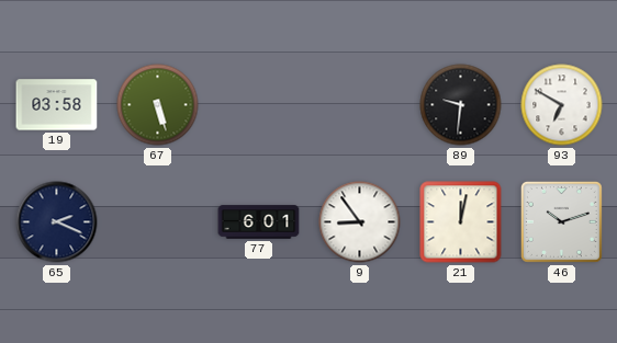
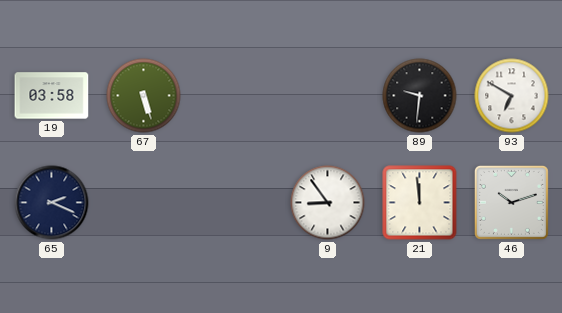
77: 6:01 -> none
21: 12:02 -> 11:59
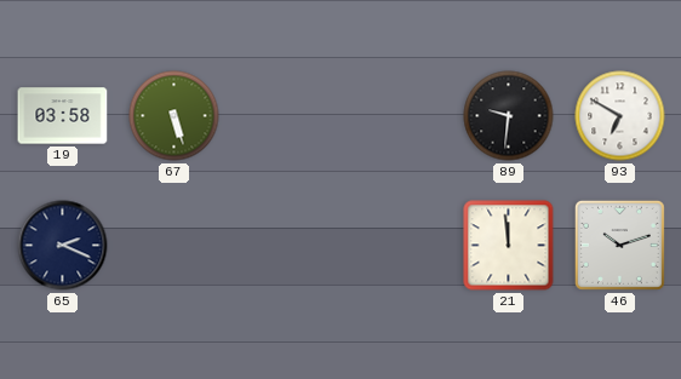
9: 8:54 -> none
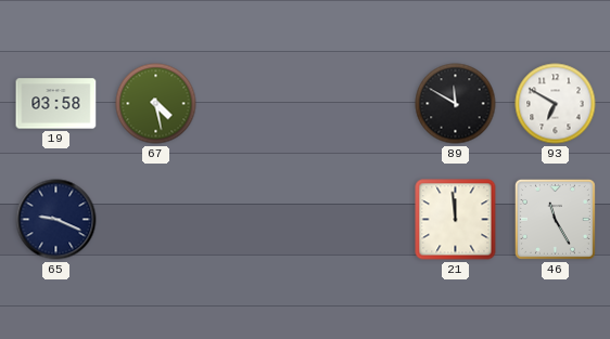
67: 5:27 -> 4:28
89: 9:31 -> 11:50
65: 2:19 -> 9:19
46: 10:12 -> 11:25
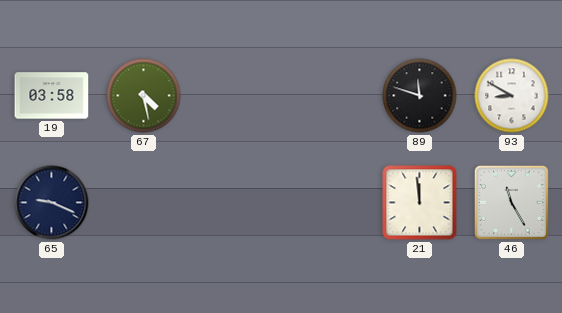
89: 11:50 -> 11:48
93: 6:50 -> 8:50
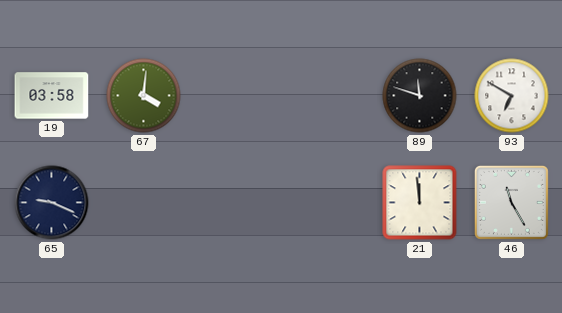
67: 4:28 -> 4:01
93: 8:50 -> 6:50
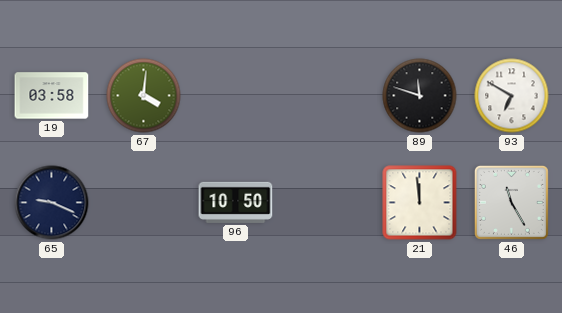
96: none -> 10:50
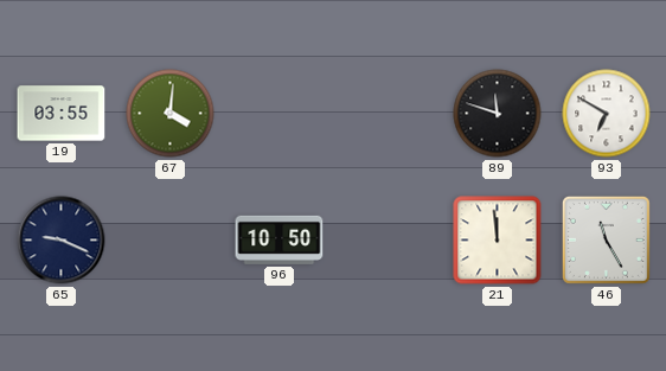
19: 03:58 -> 03:55
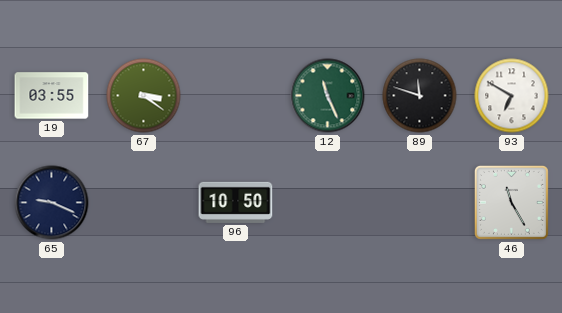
67: 4:01 -> 3:21
12: none -> 11:26
21: 11:59 -> none
